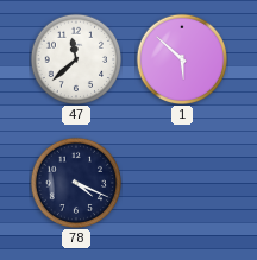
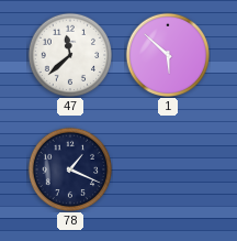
78: 4:19 -> 1:19
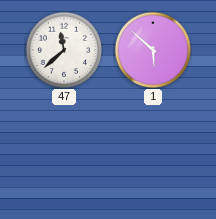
78: 1:19 -> none
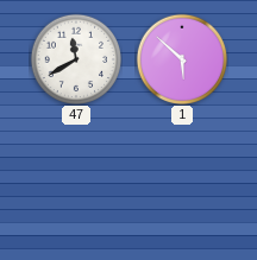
47: 11:38 -> 11:40
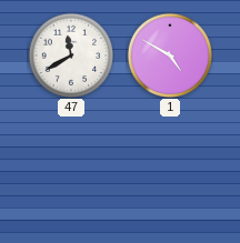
1: 5:52 -> 4:50
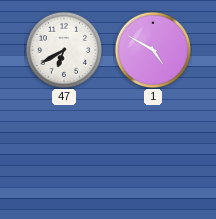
47: 11:40 -> 6:40
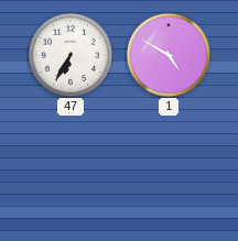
47: 6:40 -> 6:35
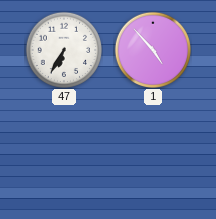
1: 4:50 -> 4:53
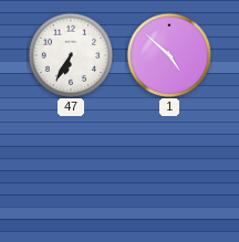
1: 4:53 -> 4:52
